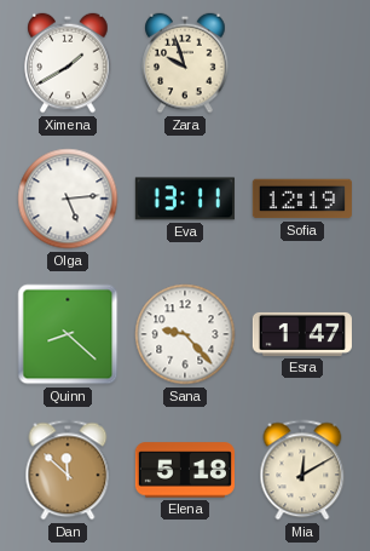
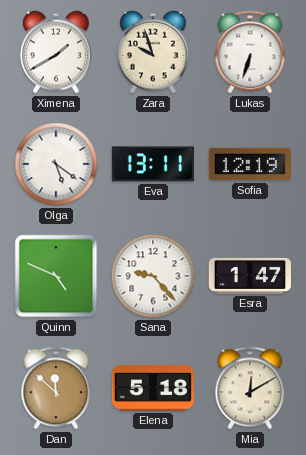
Lukas: none -> 6:33
Olga: 5:14 -> 5:21
Quinn: 8:22 -> 4:49
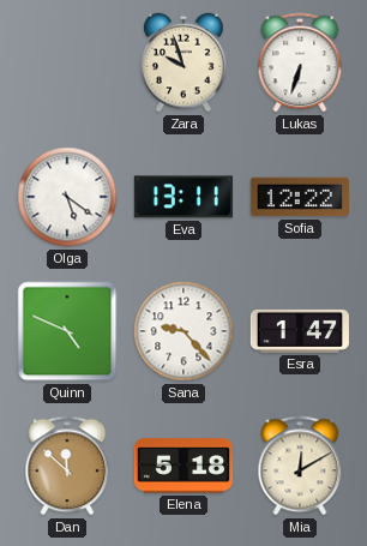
Ximena: 1:40 -> none
Sofia: 12:19 -> 12:22
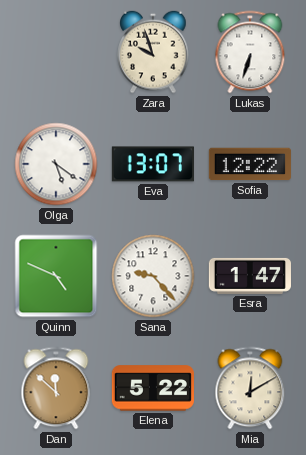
Eva: 13:11 -> 13:07
Elena: 5:18 -> 5:22
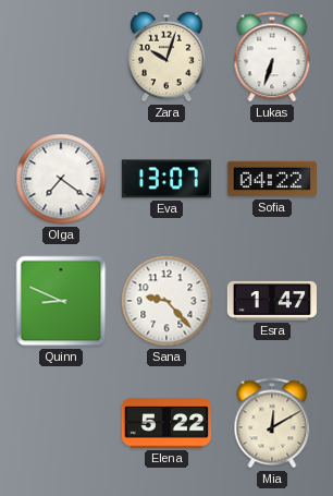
Zara: 9:57 -> 10:03
Olga: 5:21 -> 7:21
Sofia: 12:22 -> 04:22
Quinn: 4:49 -> 8:49
Dan: 11:52 -> none
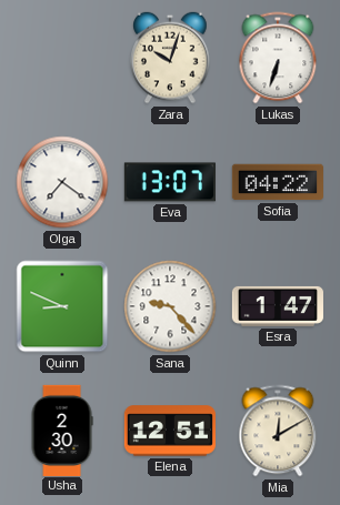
Usha: none -> 2:30
Elena: 5:22 -> 12:51
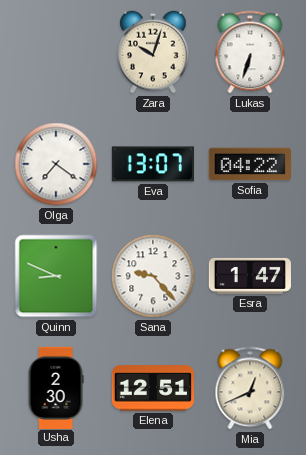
Mia: 12:10 -> 12:41
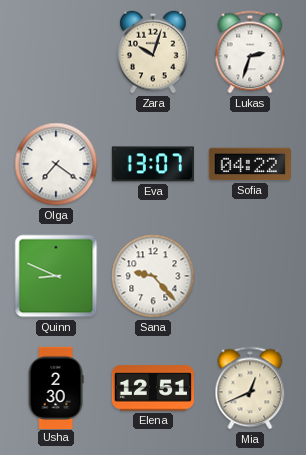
Lukas: 6:33 -> 2:33
Esra: 1:47 -> none
